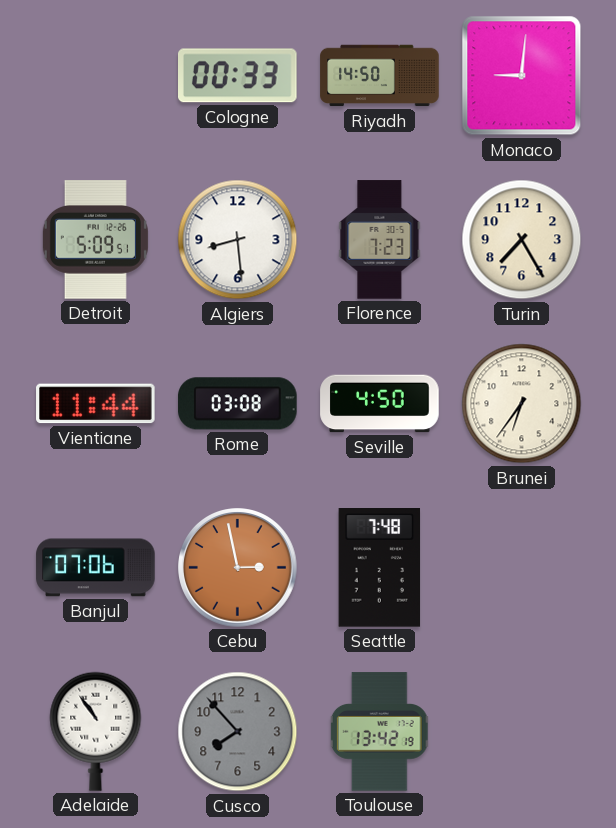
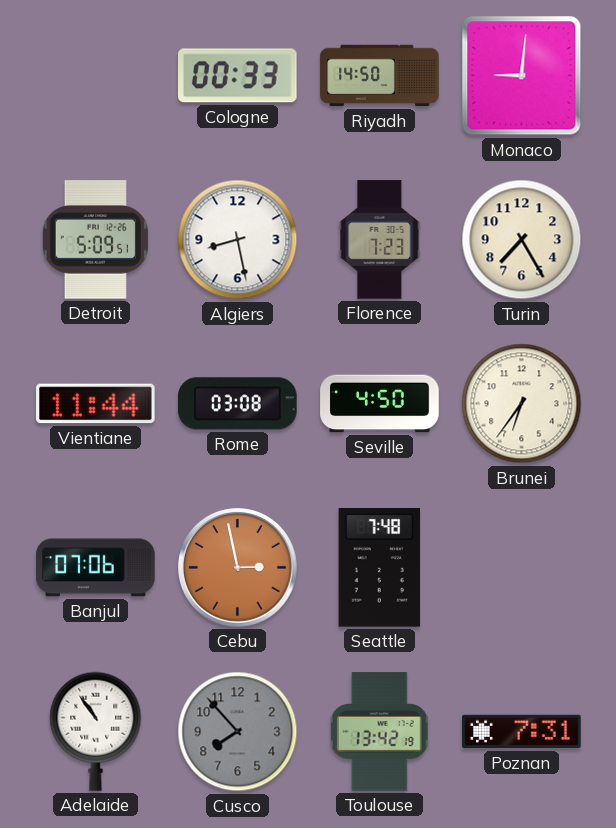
Algiers: 8:29 -> 8:28
Poznan: none -> 7:31
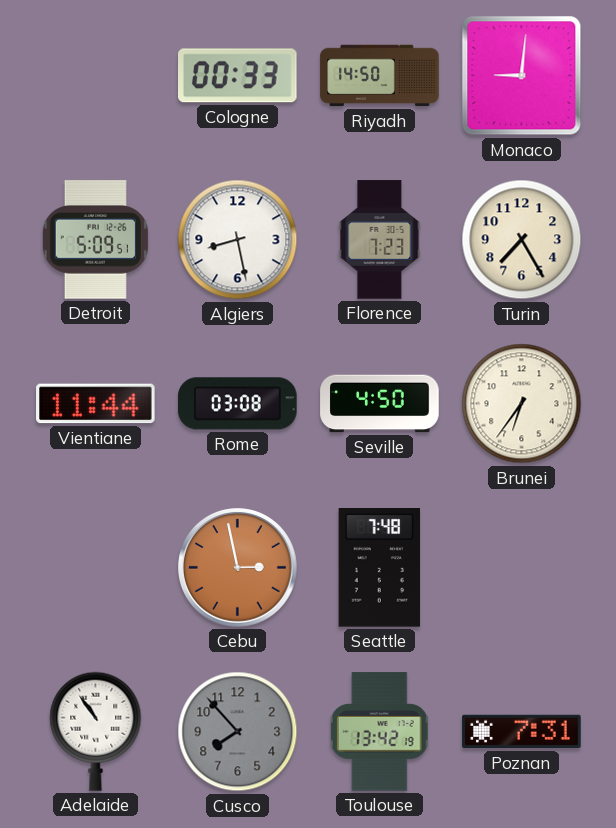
Banjul: 07:06 -> none
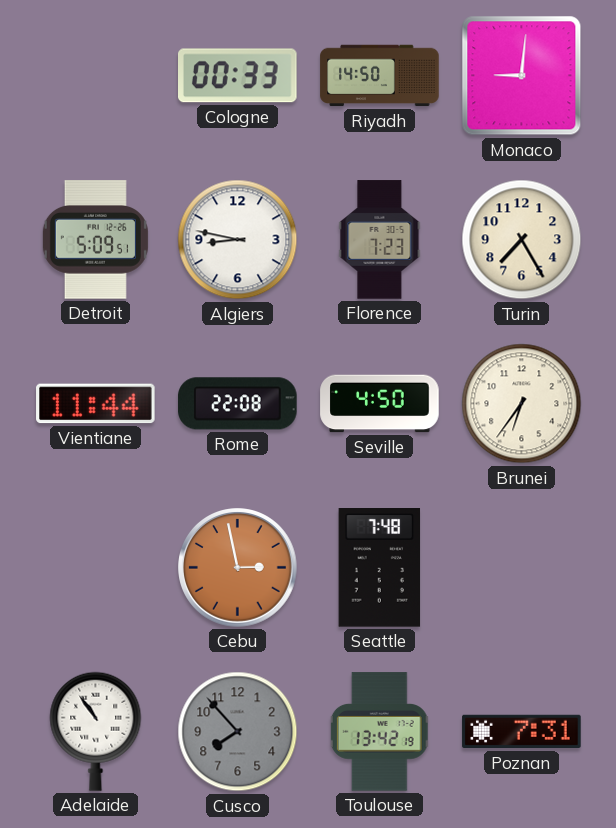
Algiers: 8:28 -> 8:47
Rome: 03:08 -> 22:08
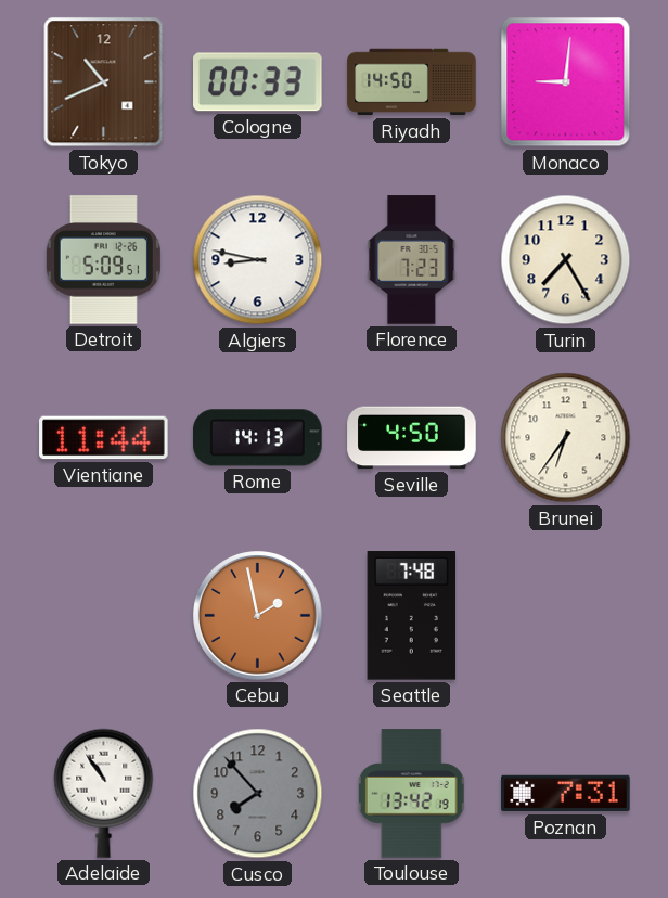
Tokyo: none -> 10:41
Rome: 22:08 -> 14:13
Cebu: 2:58 -> 1:58
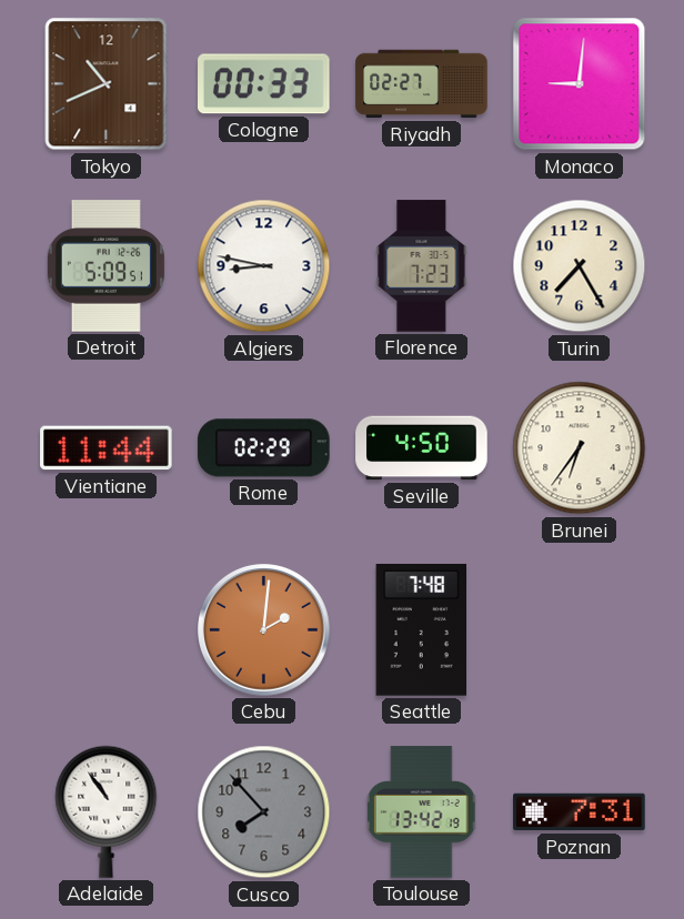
Riyadh: 14:50 -> 02:27
Rome: 14:13 -> 02:29
Cebu: 1:58 -> 2:01
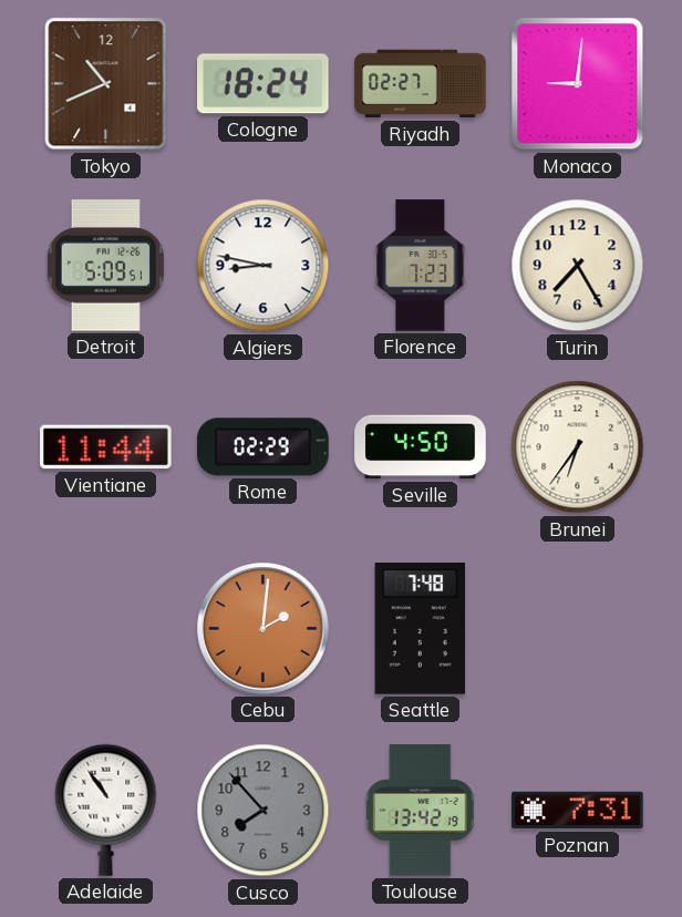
Cologne: 00:33 -> 18:24
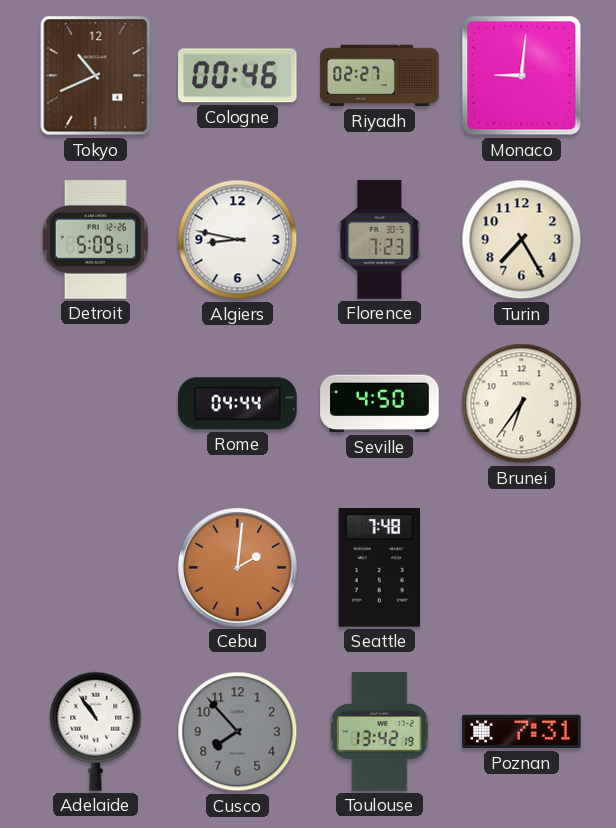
Cologne: 18:24 -> 00:46
Vientiane: 11:44 -> none
Rome: 02:29 -> 04:44
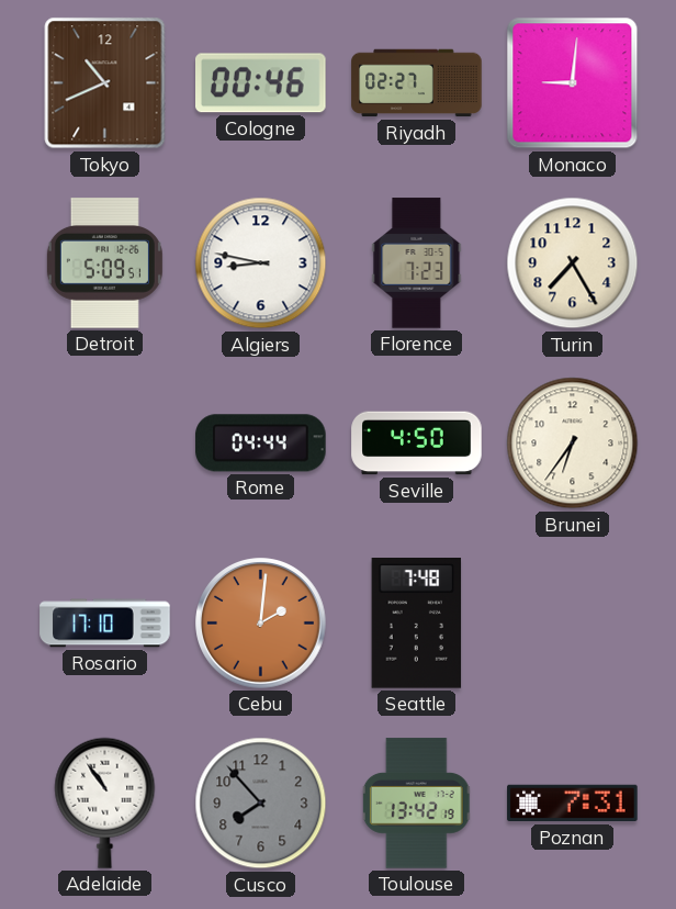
Rosario: none -> 17:10
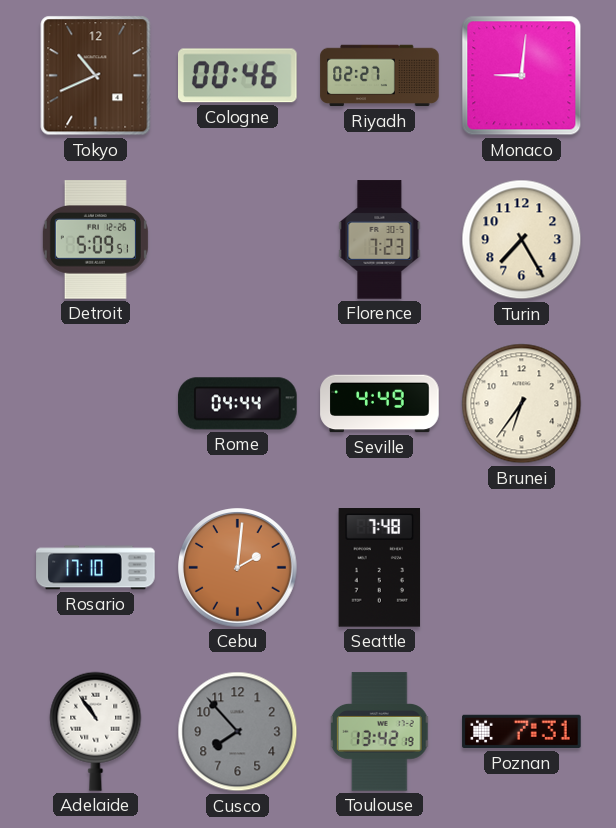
Algiers: 8:47 -> none
Seville: 4:50 -> 4:49
